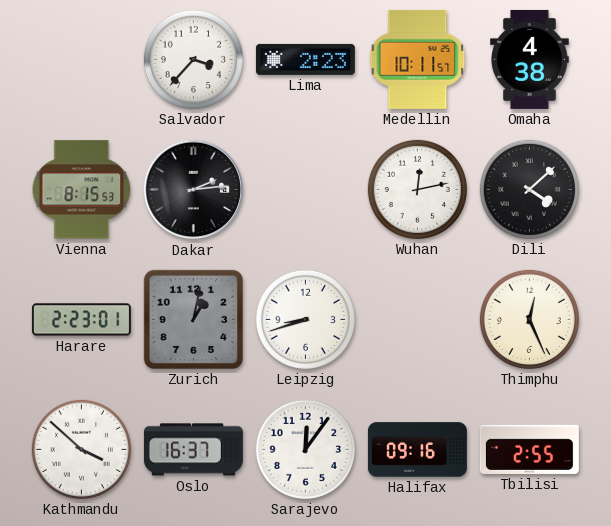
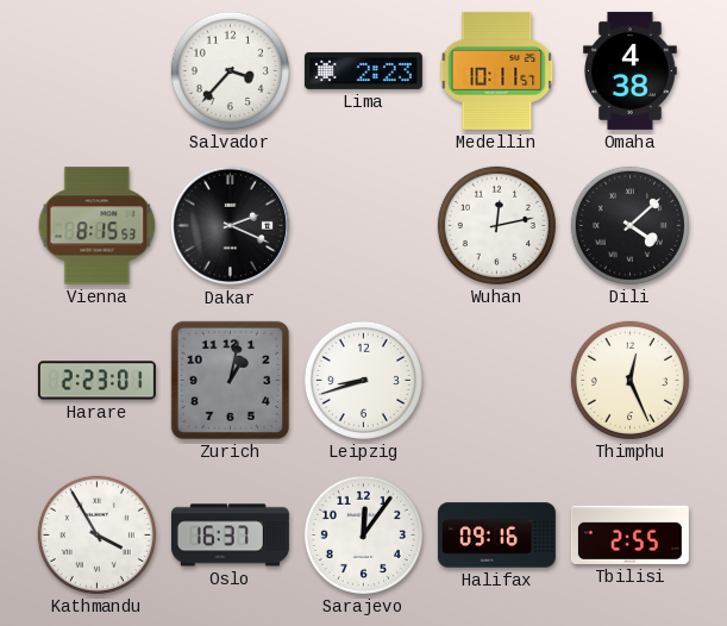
Dakar: 2:14 -> 2:19
Kathmandu: 3:52 -> 3:55
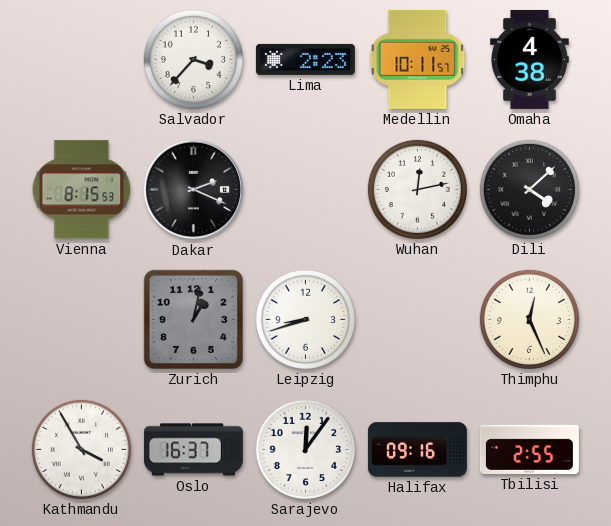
Harare: 2:23 -> none
